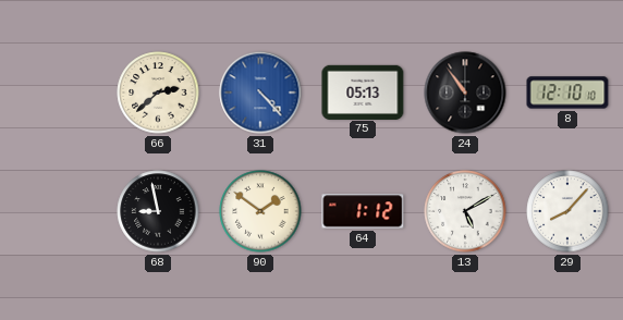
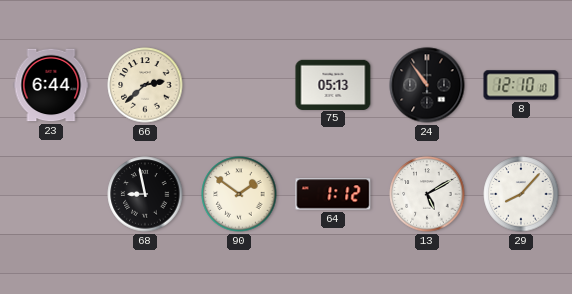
23: none -> 6:44
31: 4:23 -> none
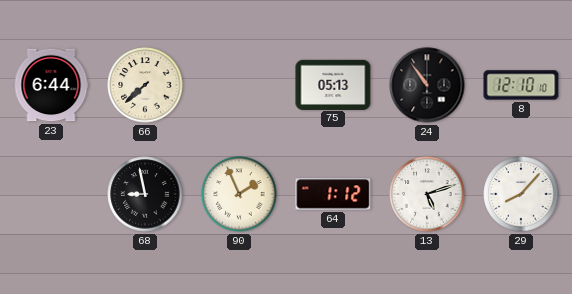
66: 2:38 -> 7:38
90: 1:51 -> 1:56
13: 5:10 -> 5:12
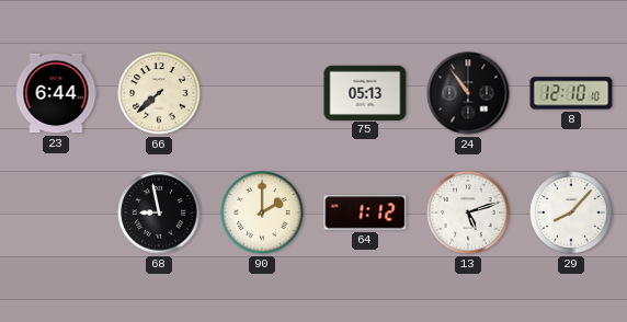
90: 1:56 -> 2:00
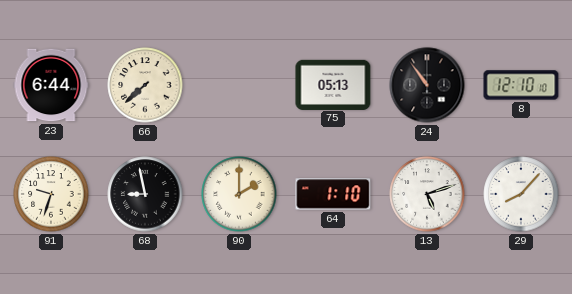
91: none -> 9:33
64: 1:12 -> 1:10
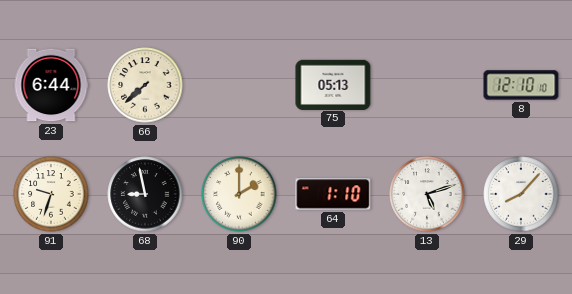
24: 10:54 -> none
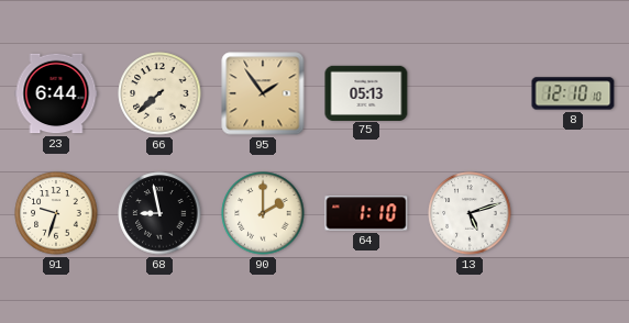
95: none -> 1:54
29: 8:07 -> none
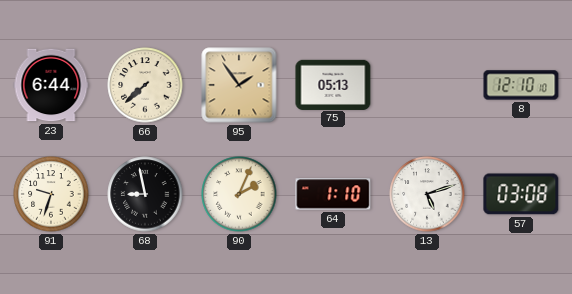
90: 2:00 -> 2:04
57: none -> 03:08
